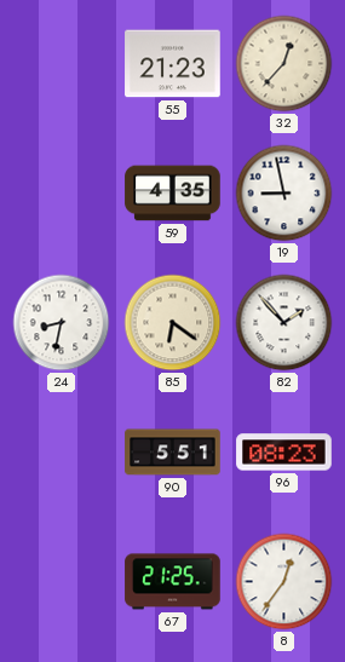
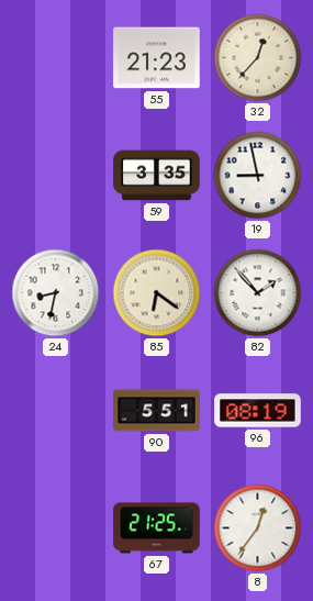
59: 4:35 -> 3:35
96: 08:23 -> 08:19
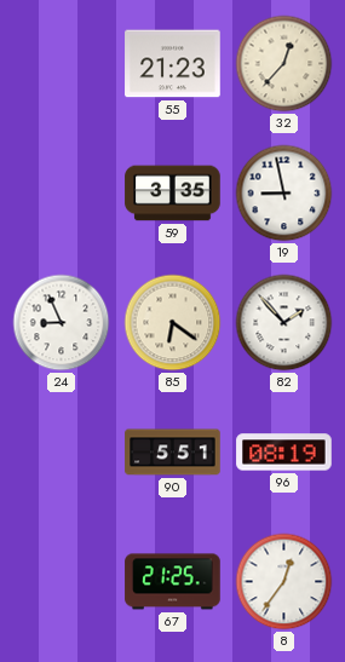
24: 8:32 -> 8:56
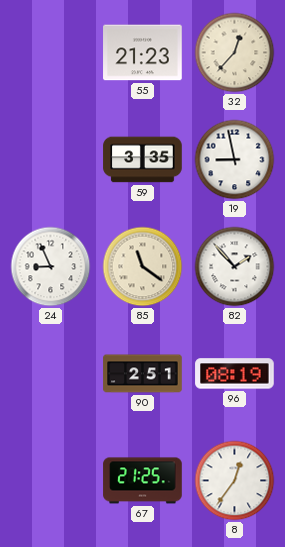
85: 6:21 -> 11:21
90: 5:51 -> 2:51
